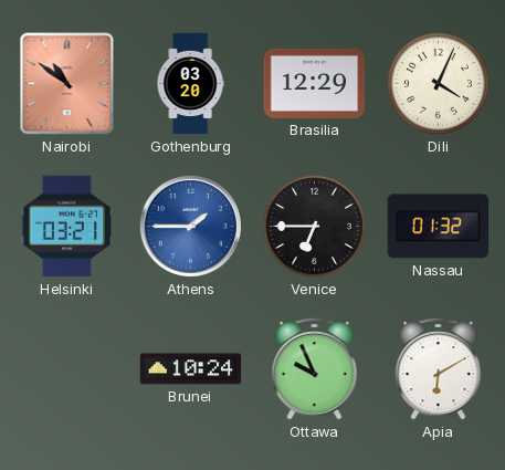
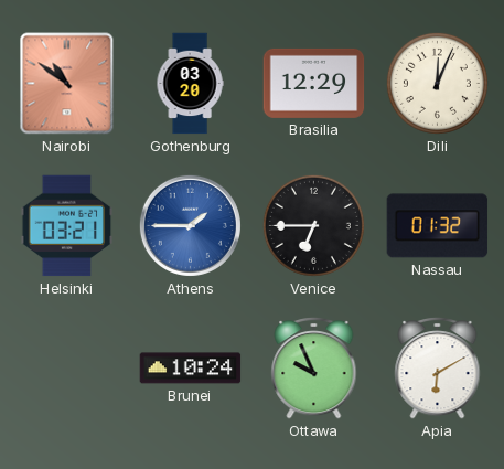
Dili: 4:04 -> 12:04
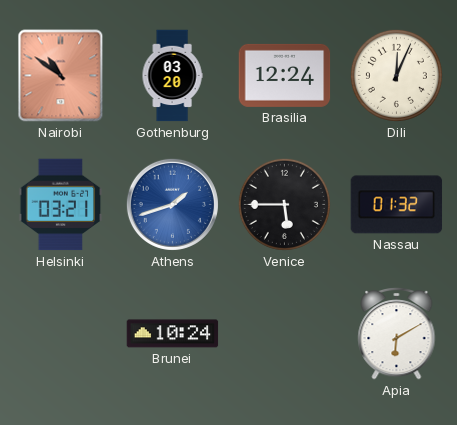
Brasilia: 12:29 -> 12:24
Athens: 1:45 -> 1:42
Venice: 6:45 -> 5:45
Ottawa: 9:56 -> none
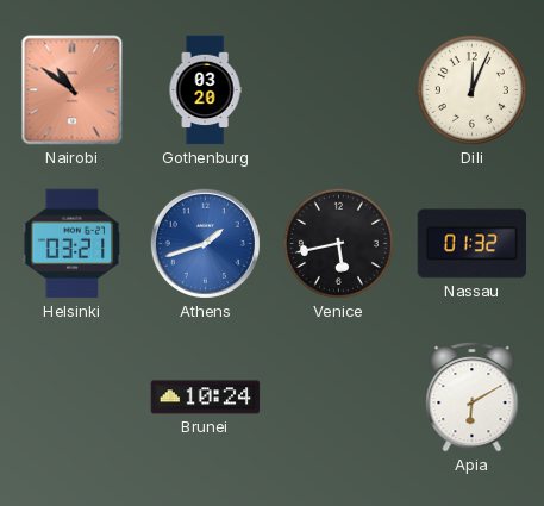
Brasilia: 12:24 -> none
Venice: 5:45 -> 5:43
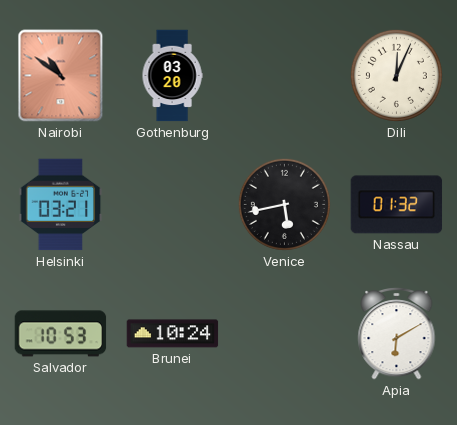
Athens: 1:42 -> none
Salvador: none -> 10:53
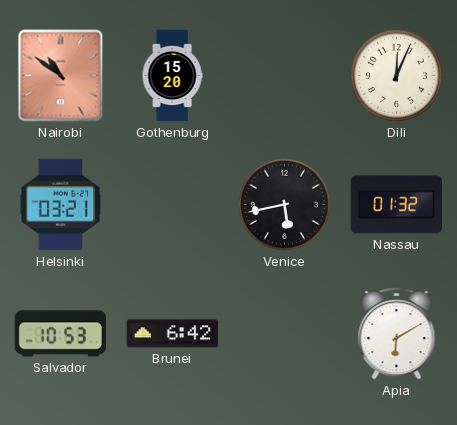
Gothenburg: 03:20 -> 15:20
Brunei: 10:24 -> 6:42
